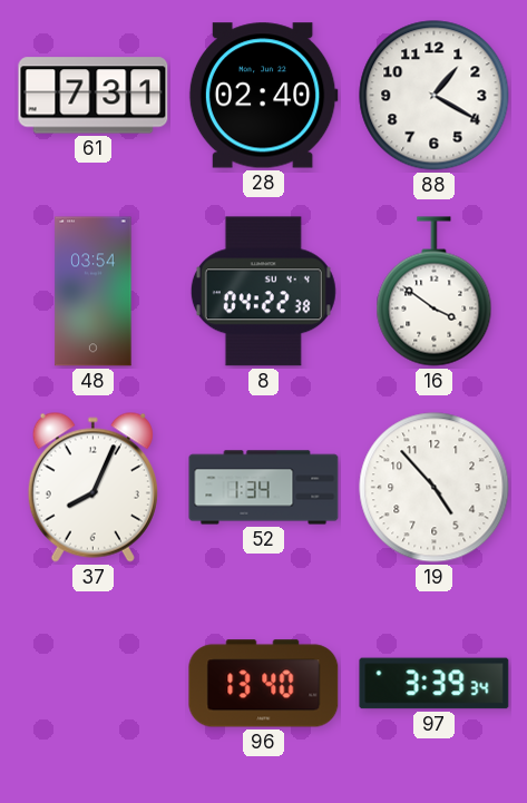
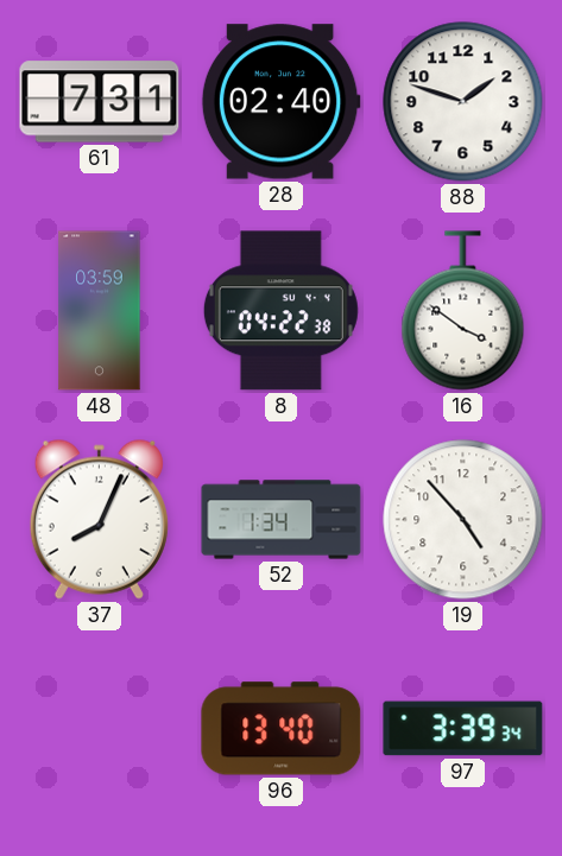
88: 1:20 -> 1:48
48: 03:54 -> 03:59
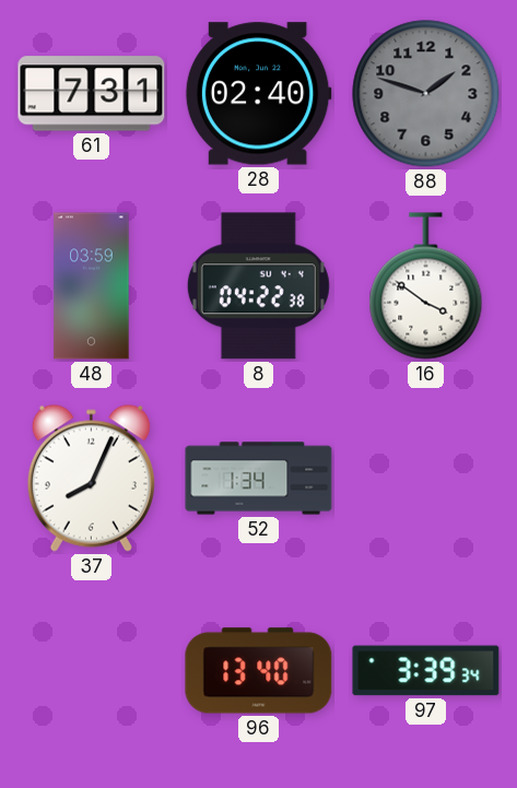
88 dial: white -> grey
19: 4:53 -> none
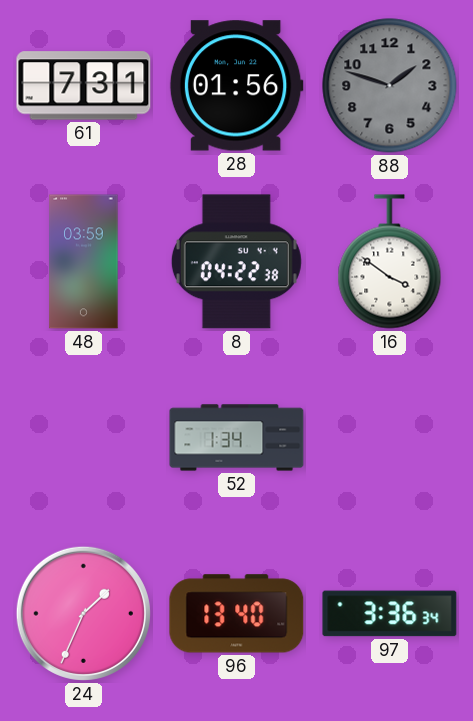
28: 02:40 -> 01:56
37: 8:04 -> none
24: none -> 1:34
97: 3:39 -> 3:36
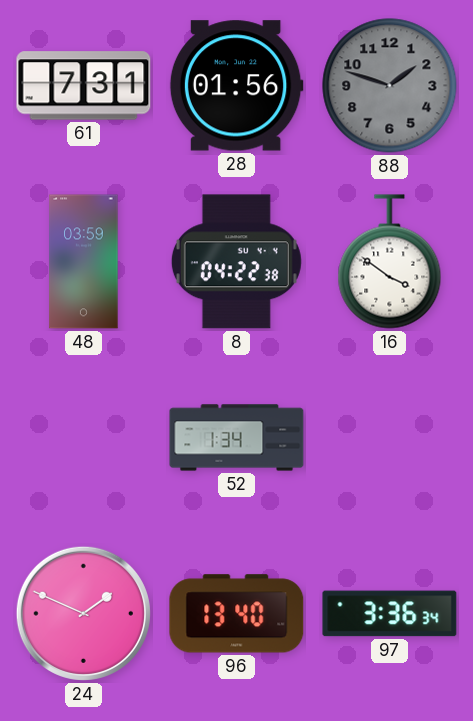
24: 1:34 -> 1:49
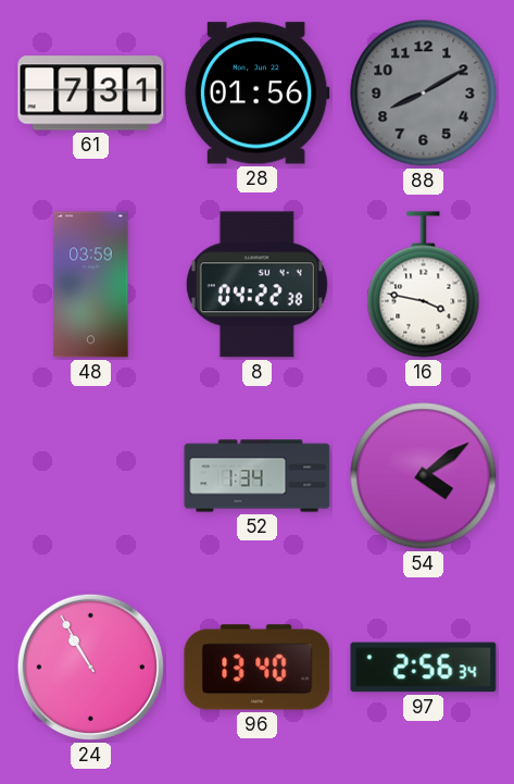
88: 1:48 -> 8:10
16: 3:51 -> 3:47
54: none -> 4:09
24: 1:49 -> 10:55
97: 3:36 -> 2:56
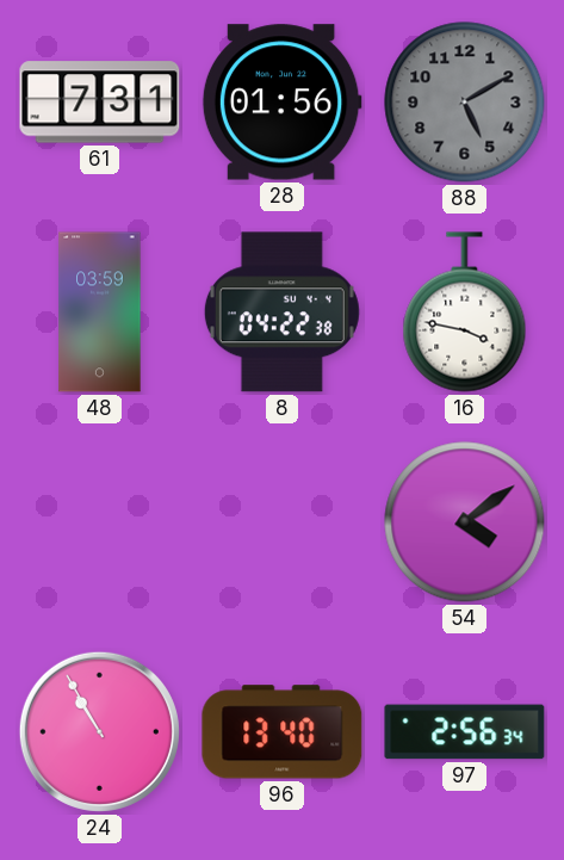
88: 8:10 -> 5:10
52: 1:34 -> none
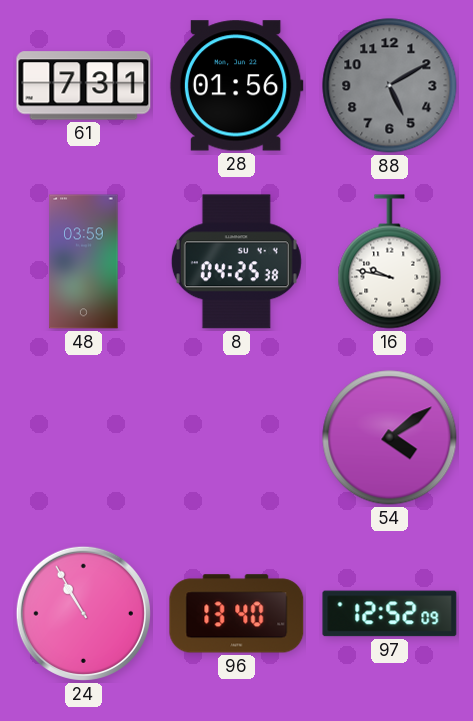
8: 04:22 -> 04:25
16: 3:47 -> 9:47
97: 2:56 -> 12:52
